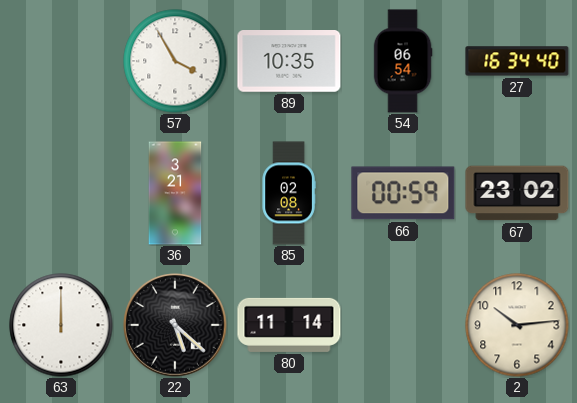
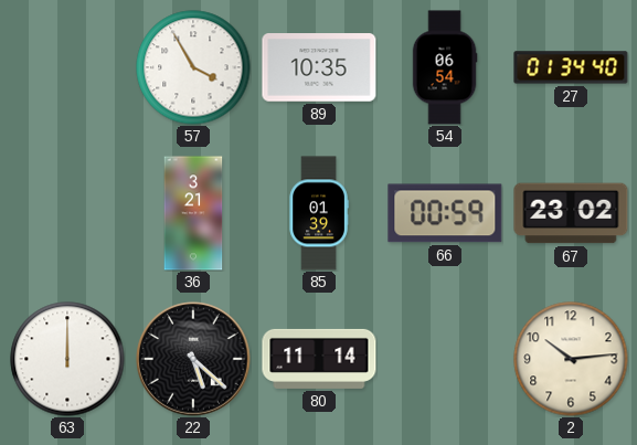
27: 16:34 -> 01:34
85: 02:08 -> 01:39
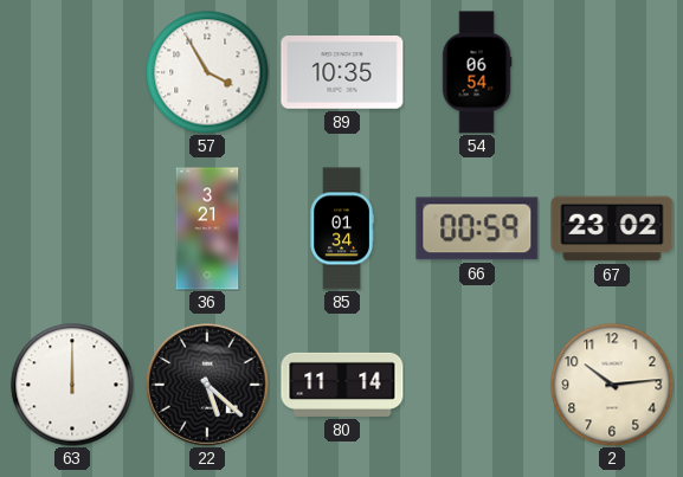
27: 01:34 -> none
85: 01:39 -> 01:34
